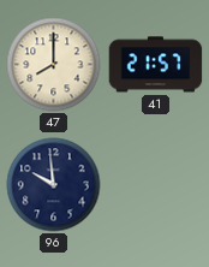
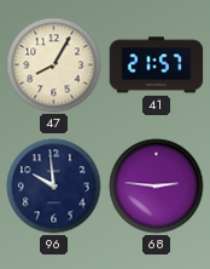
47: 8:00 -> 8:05
68: none -> 2:46
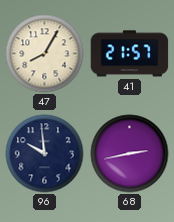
68: 2:46 -> 2:43
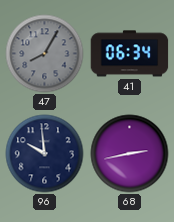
47 dial: cream -> grey
41: 21:57 -> 06:34
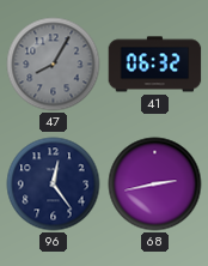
41: 06:34 -> 06:32
96: 9:59 -> 12:24
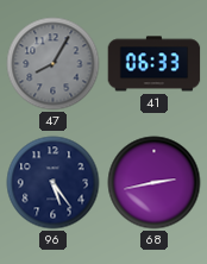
41: 06:32 -> 06:33
96: 12:24 -> 5:24
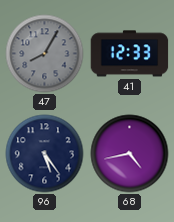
41: 06:33 -> 12:33
68: 2:43 -> 4:43
